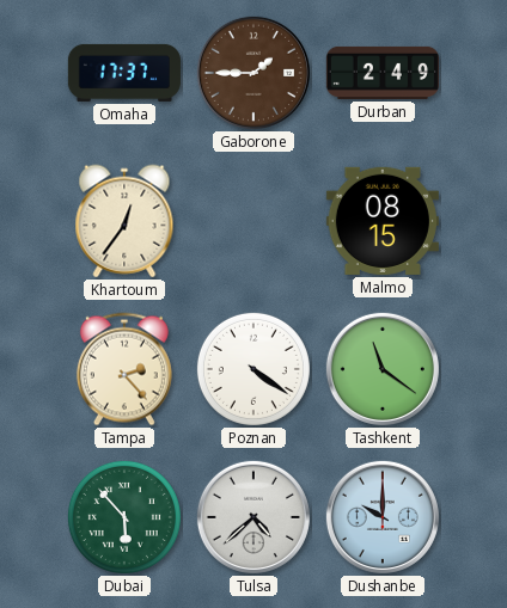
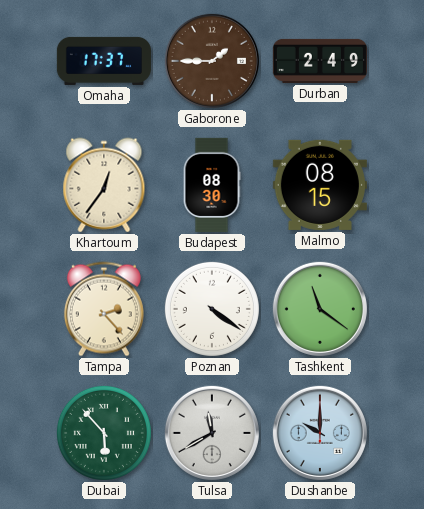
Budapest: none -> 08:30
Tulsa: 4:38 -> 11:40
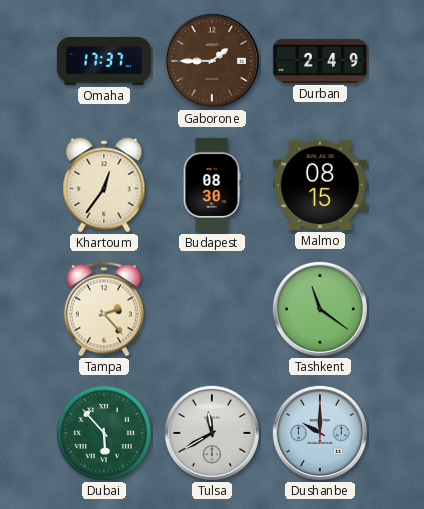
Poznan: 4:21 -> none
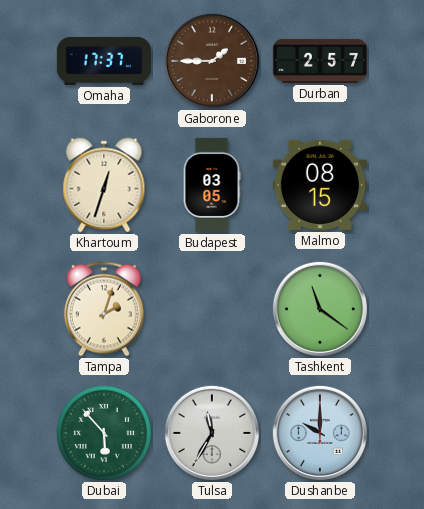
Durban: 2:49 -> 2:57
Khartoum: 12:36 -> 12:33
Budapest: 08:30 -> 03:05
Tampa: 2:23 -> 2:03
Tulsa: 11:40 -> 11:35
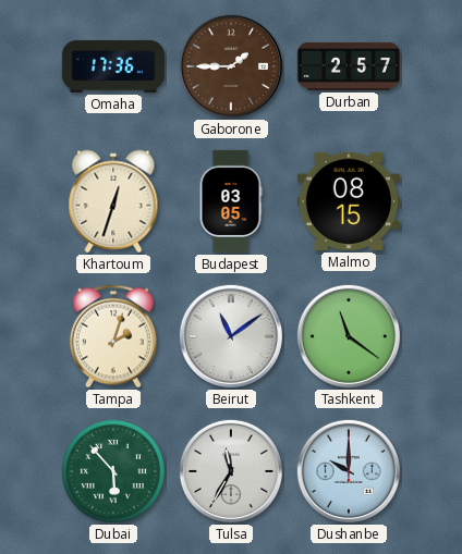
Omaha: 17:37 -> 17:36
Beirut: none -> 11:09
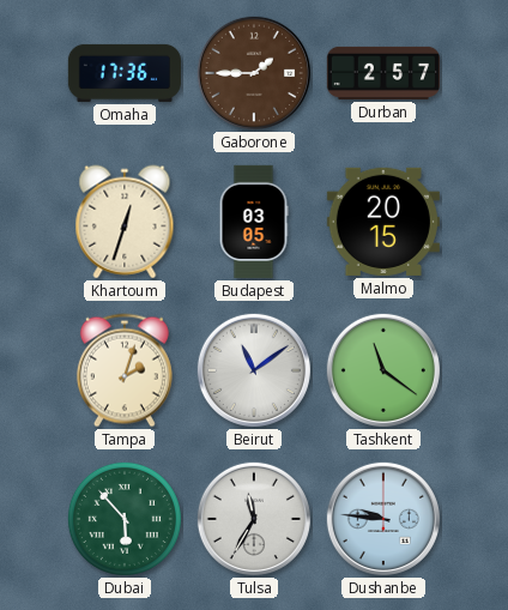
Malmo: 08:15 -> 20:15
Dushanbe: 10:00 -> 9:46
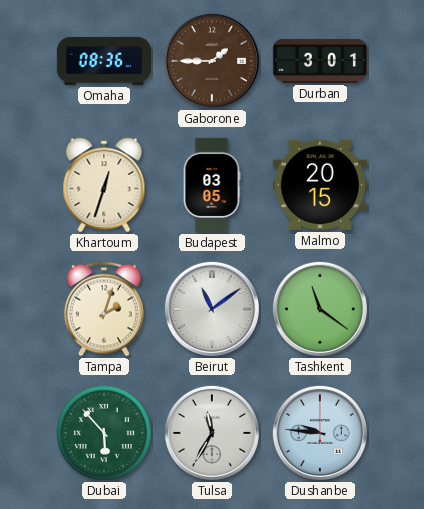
Omaha: 17:36 -> 08:36
Durban: 2:57 -> 3:01
